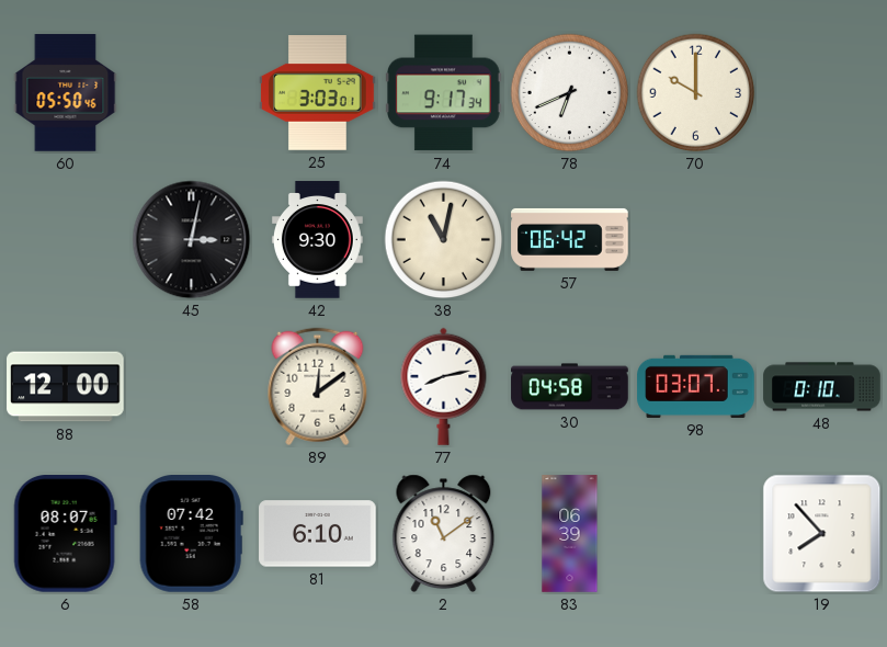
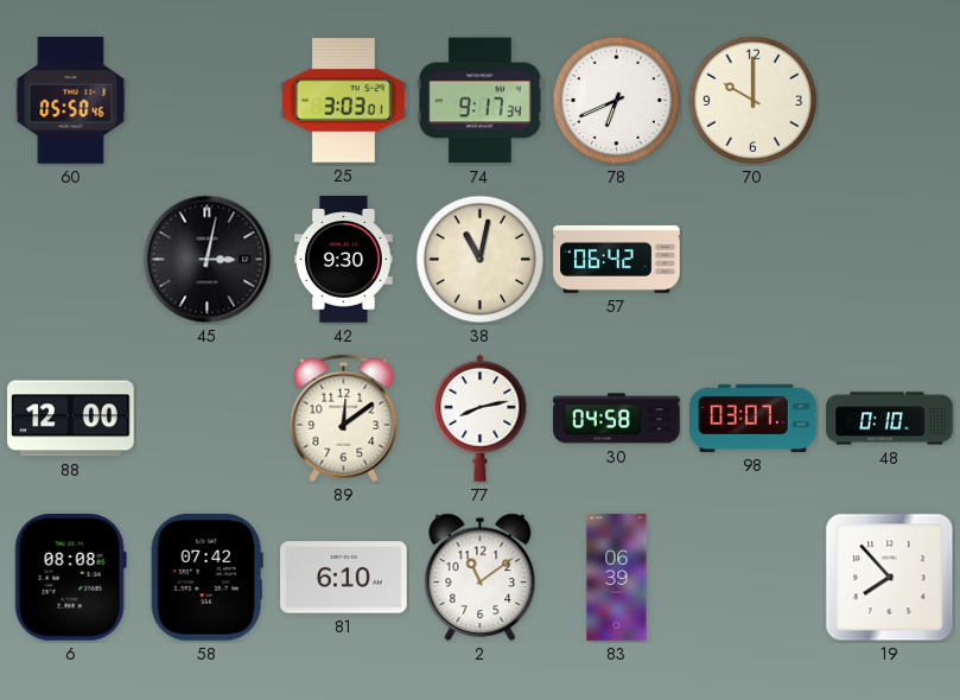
6: 08:07 -> 08:08
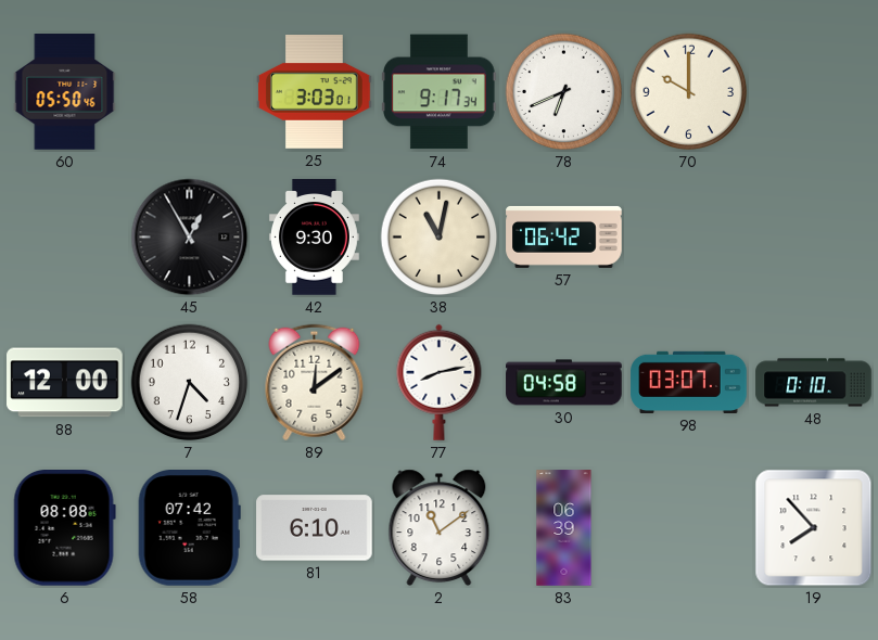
45: 3:02 -> 12:55
7: none -> 4:33
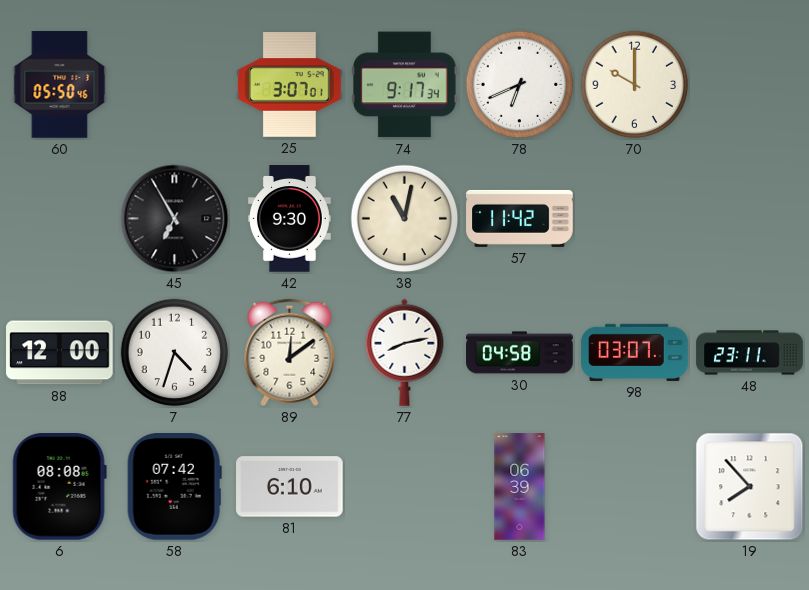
25: 3:03 -> 3:07
45: 12:55 -> 6:55
57: 06:42 -> 11:42
48: 0:10 -> 23:11
2: 11:09 -> none
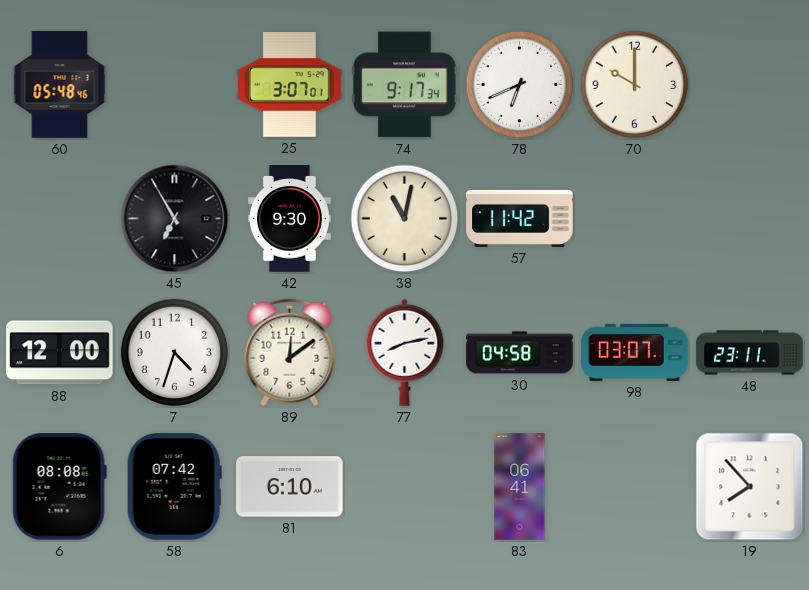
60: 05:50 -> 05:48
83: 06:39 -> 06:41
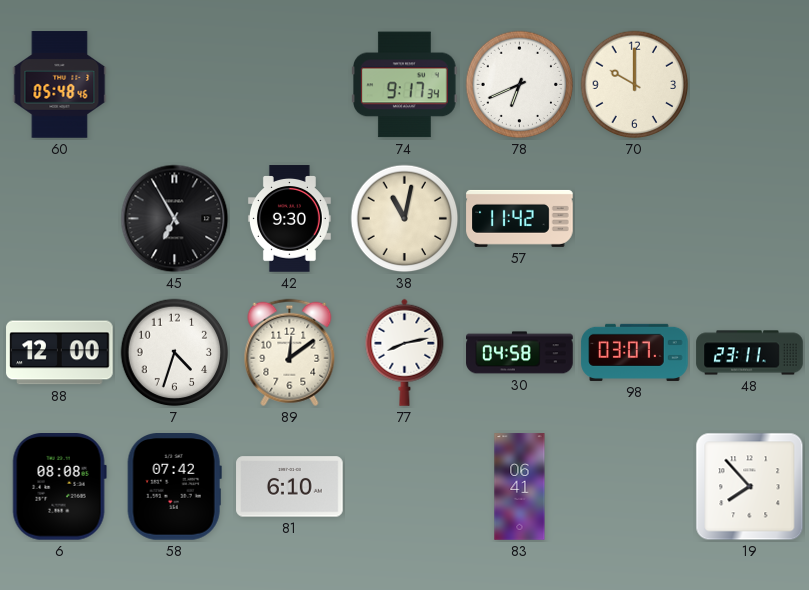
25: 3:07 -> none
